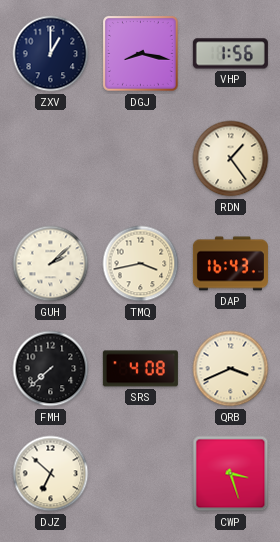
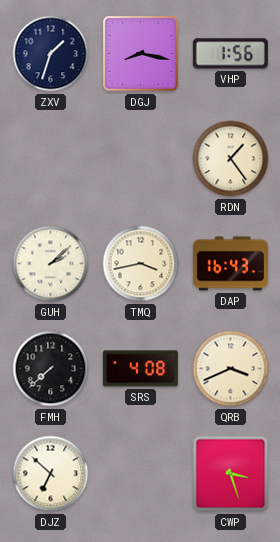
ZXV: 1:00 -> 1:33
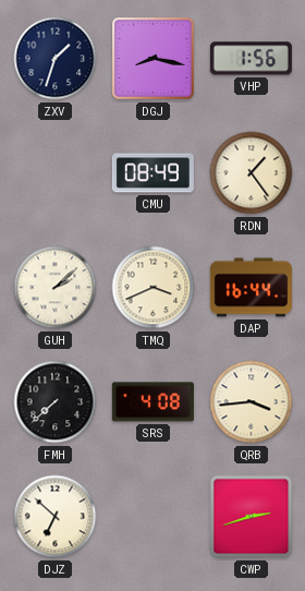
CMU: none -> 08:49
TMQ: 3:43 -> 3:41
DAP: 16:43 -> 16:44
QRB: 3:41 -> 3:44
CWP: 3:27 -> 2:42
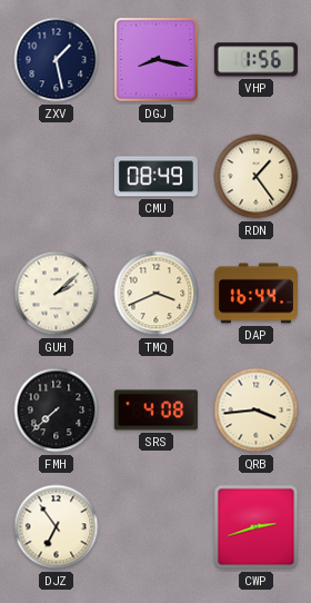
ZXV: 1:33 -> 1:28
DJZ: 6:52 -> 6:54
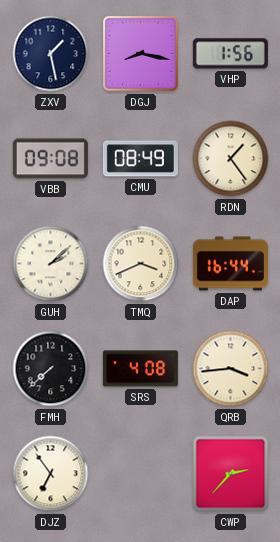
VBB: none -> 09:08
CWP: 2:42 -> 2:37
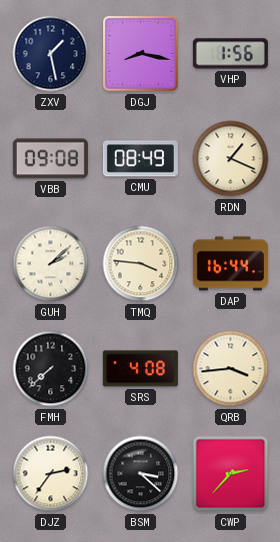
RDN: 1:24 -> 1:19
TMQ: 3:41 -> 3:46
DJZ: 6:54 -> 2:36
BSM: none -> 3:22
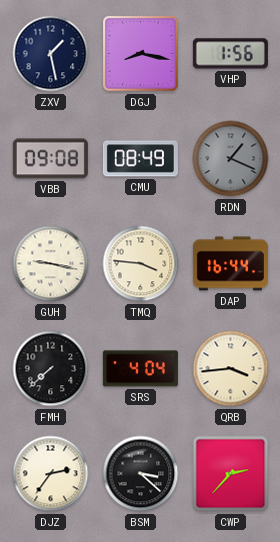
RDN dial: cream -> grey
GUH: 2:08 -> 9:17
SRS: 4:08 -> 4:04
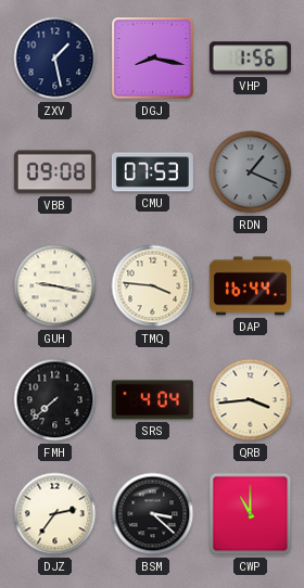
CMU: 08:49 -> 07:53
CWP: 2:37 -> 11:00
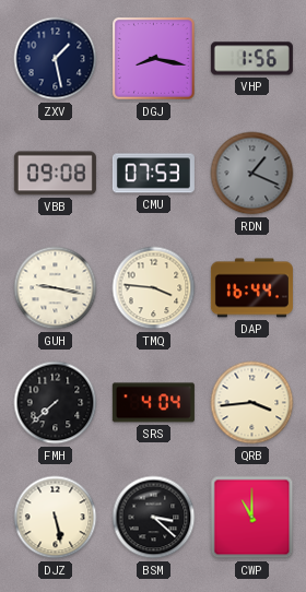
DJZ: 2:36 -> 5:28
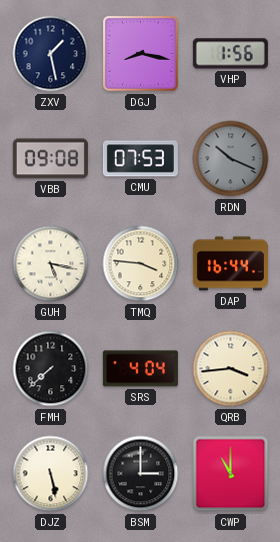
RDN: 1:19 -> 10:19
GUH: 9:17 -> 5:17
BSM: 3:22 -> 3:00
